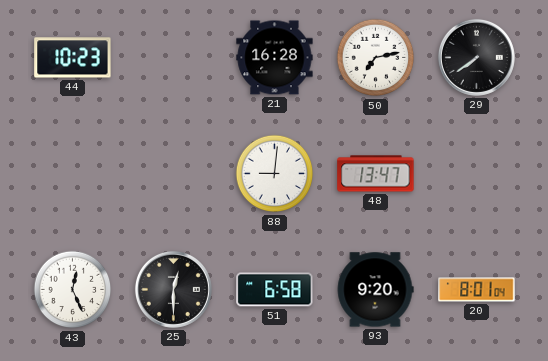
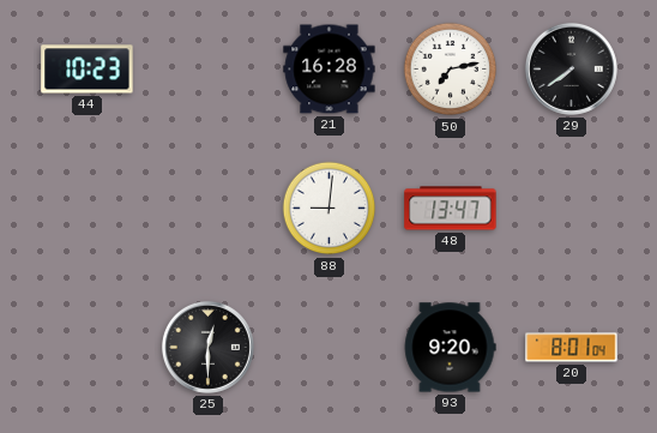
43: 12:26 -> none
51: 6:58 -> none
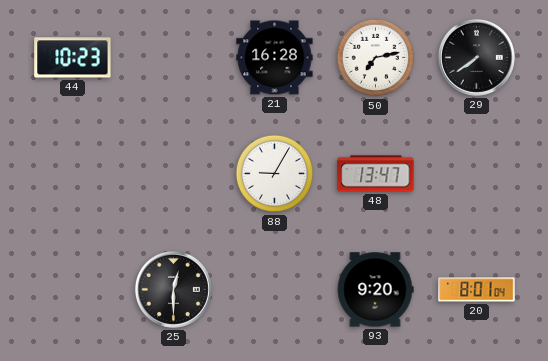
88: 9:01 -> 9:05
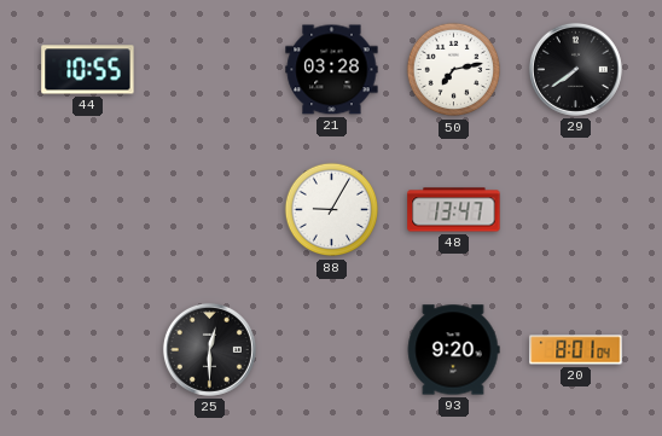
44: 10:23 -> 10:55
21: 16:28 -> 03:28
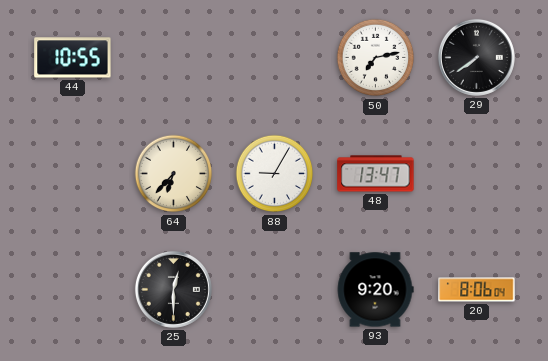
21: 03:28 -> none
64: none -> 6:37
20: 8:01 -> 8:06
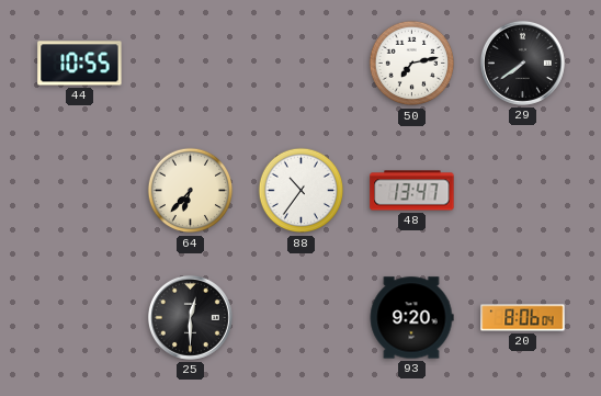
88: 9:05 -> 10:36
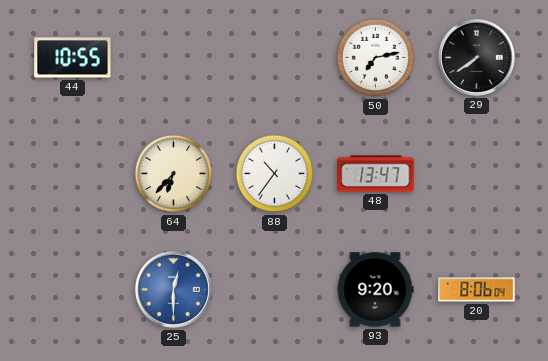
25 dial: black -> blue
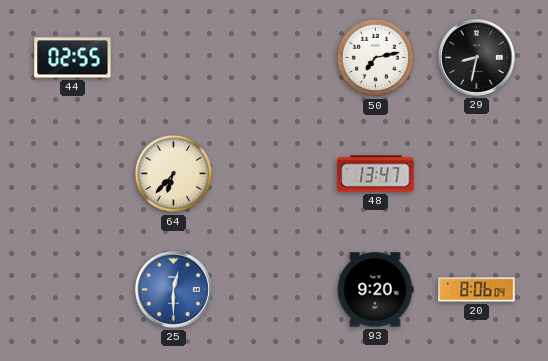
44: 10:55 -> 02:55
29: 7:39 -> 8:32
88: 10:36 -> none
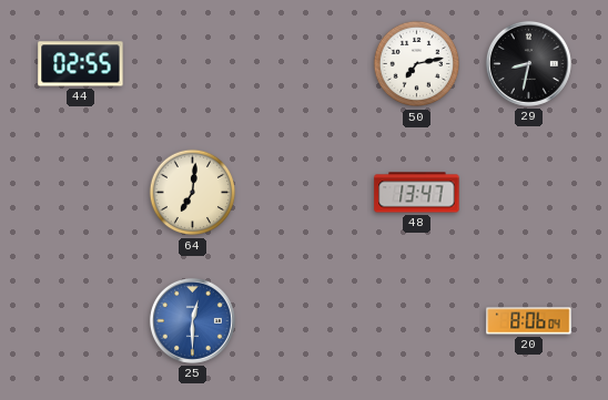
64: 6:37 -> 7:01
93: 9:20 -> none
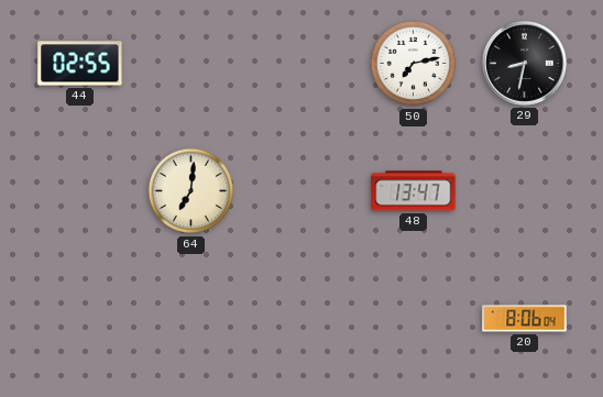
25: 12:30 -> none
